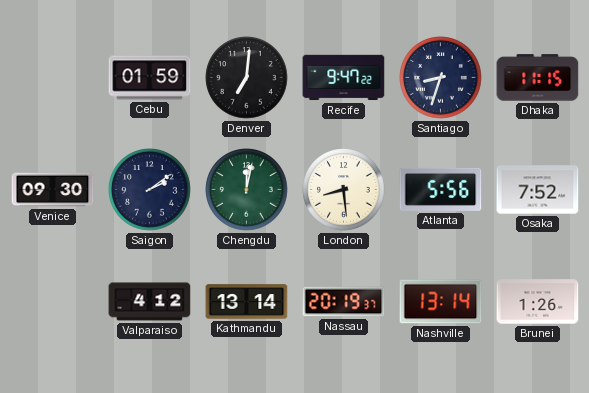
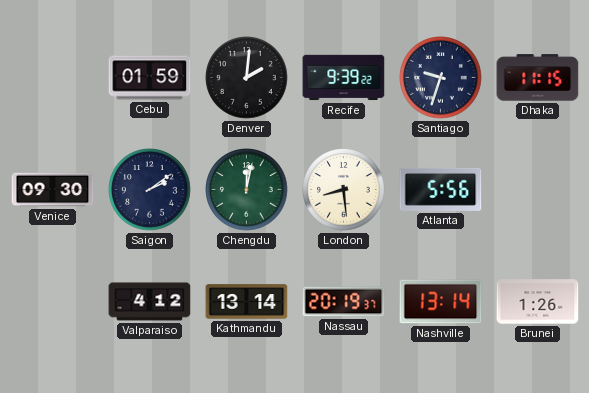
Denver: 7:01 -> 2:01
Recife: 9:47 -> 9:39
Santiago: 8:33 -> 9:33
Osaka: 7:52 -> none
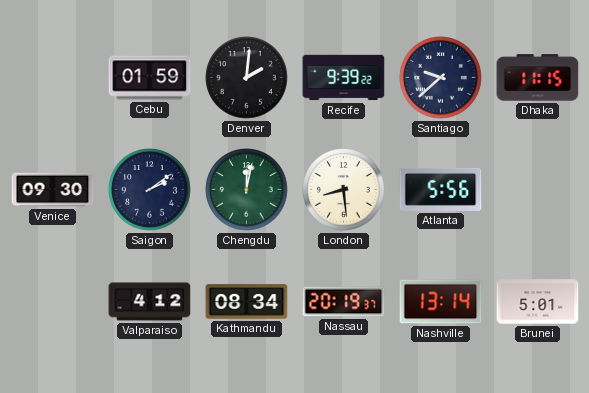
Santiago: 9:33 -> 9:38
Kathmandu: 13:14 -> 08:34
Brunei: 1:26 -> 5:01
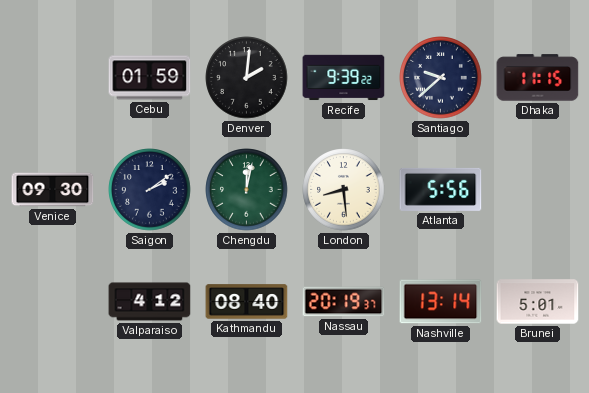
Kathmandu: 08:34 -> 08:40
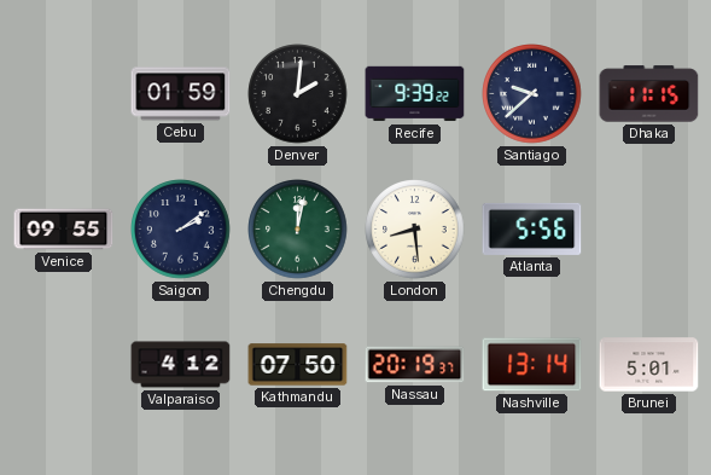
Venice: 09:30 -> 09:55
Kathmandu: 08:40 -> 07:50
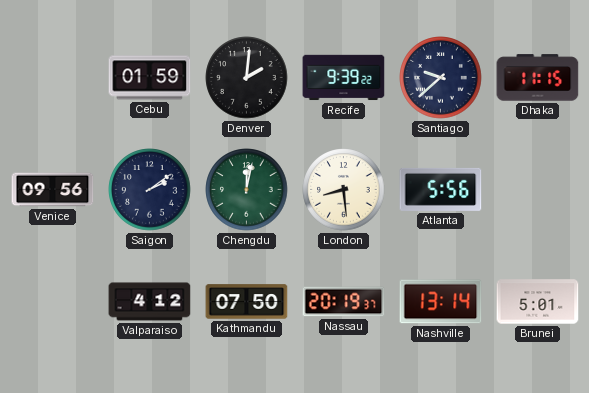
Venice: 09:55 -> 09:56
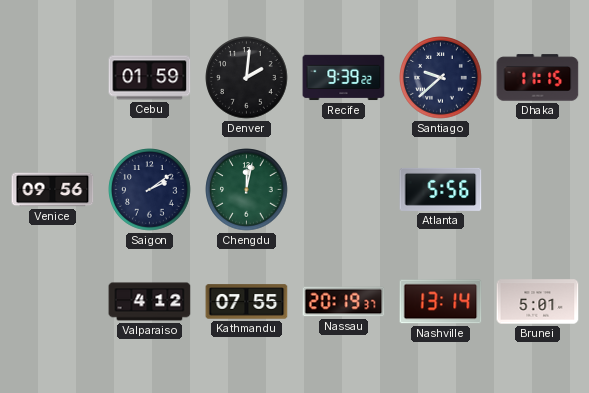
London: 8:29 -> none
Kathmandu: 07:50 -> 07:55
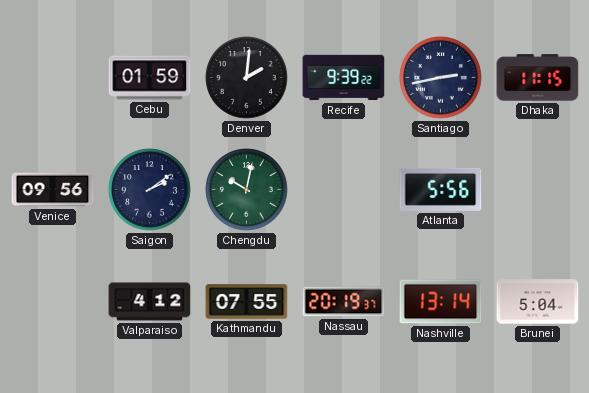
Santiago: 9:38 -> 2:43
Chengdu: 12:02 -> 10:02
Brunei: 5:01 -> 5:04
